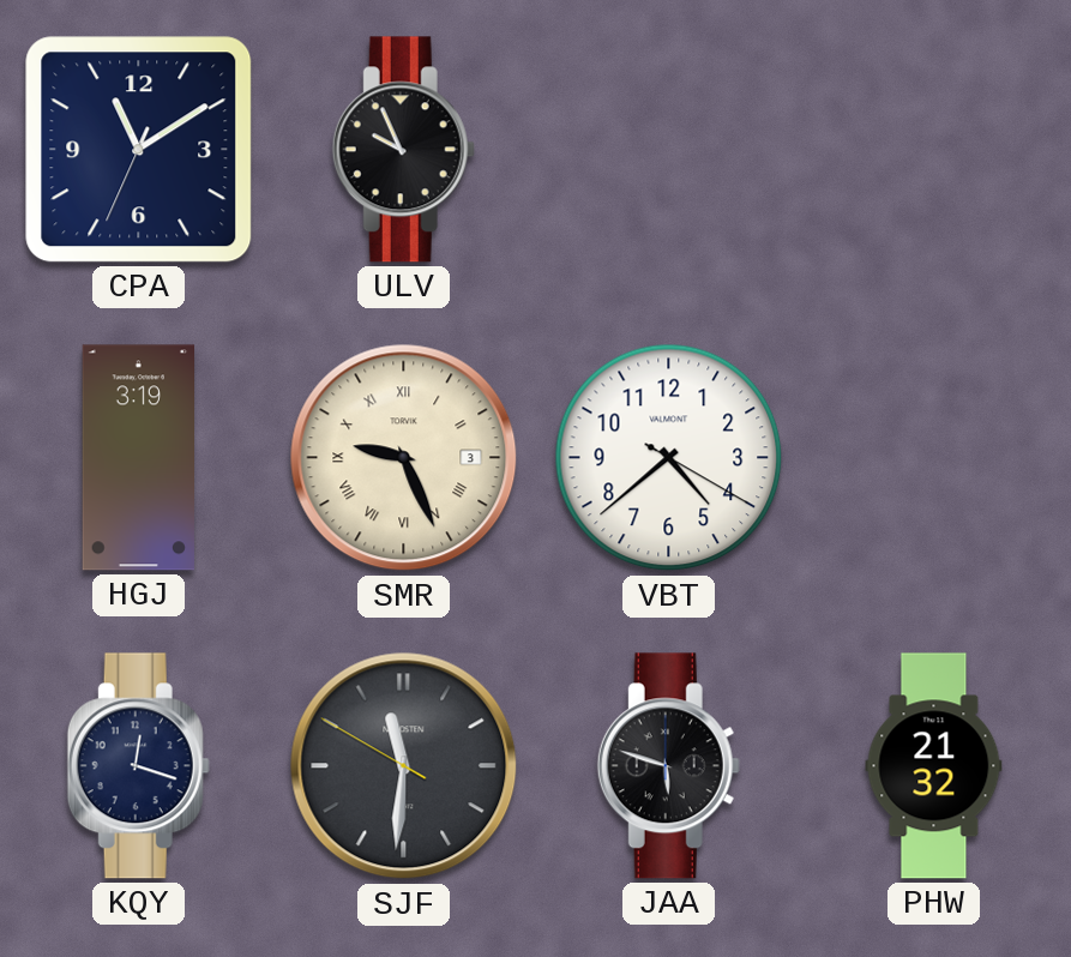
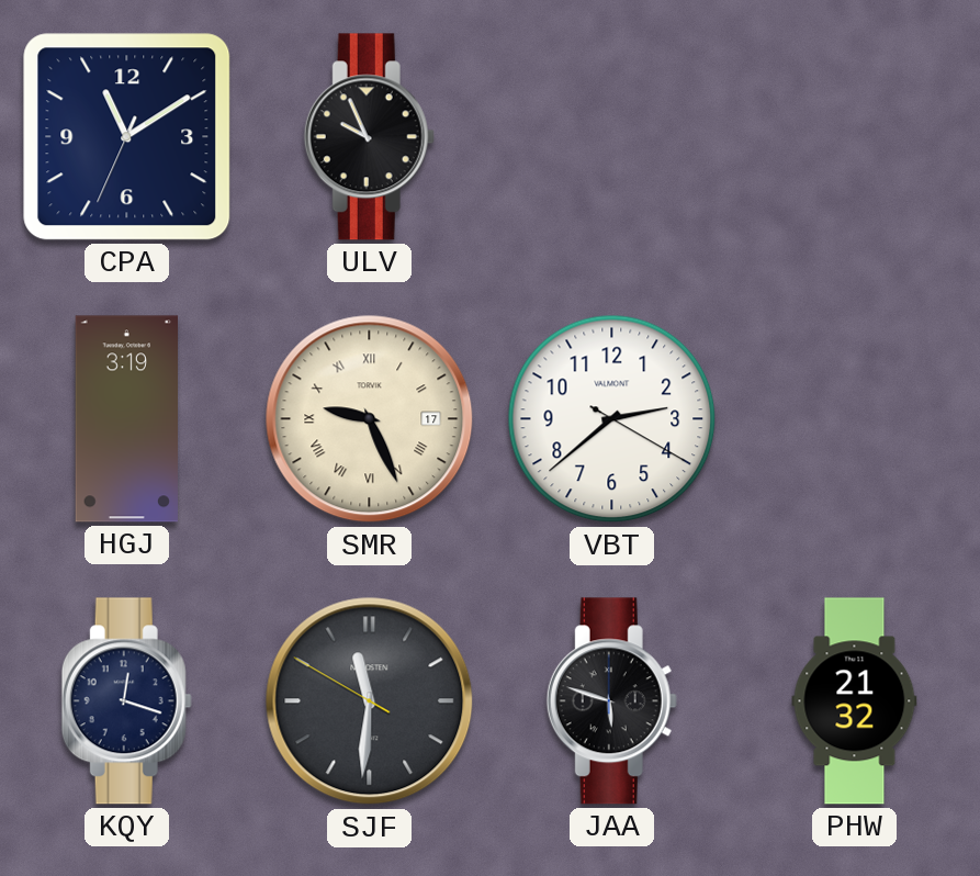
SMR date: 3 -> 17
VBT: 4:38 -> 2:38
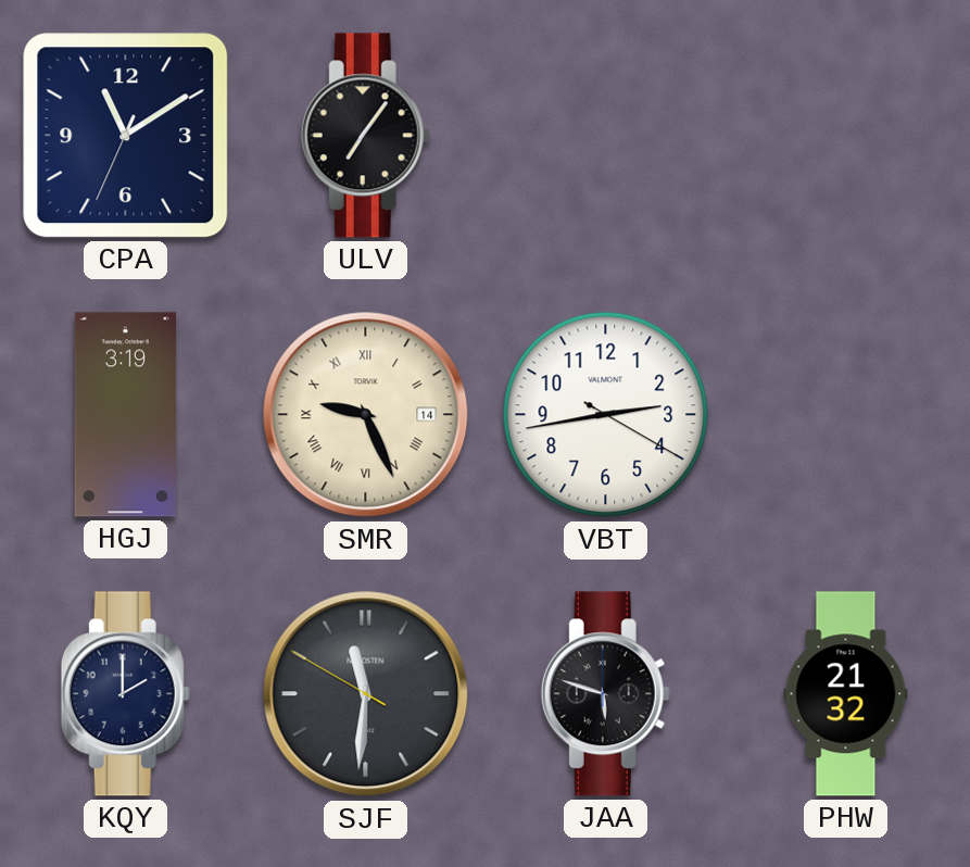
ULV: 9:56 -> 7:06
SMR date: 17 -> 14
VBT: 2:38 -> 2:43
KQY: 12:18 -> 2:00
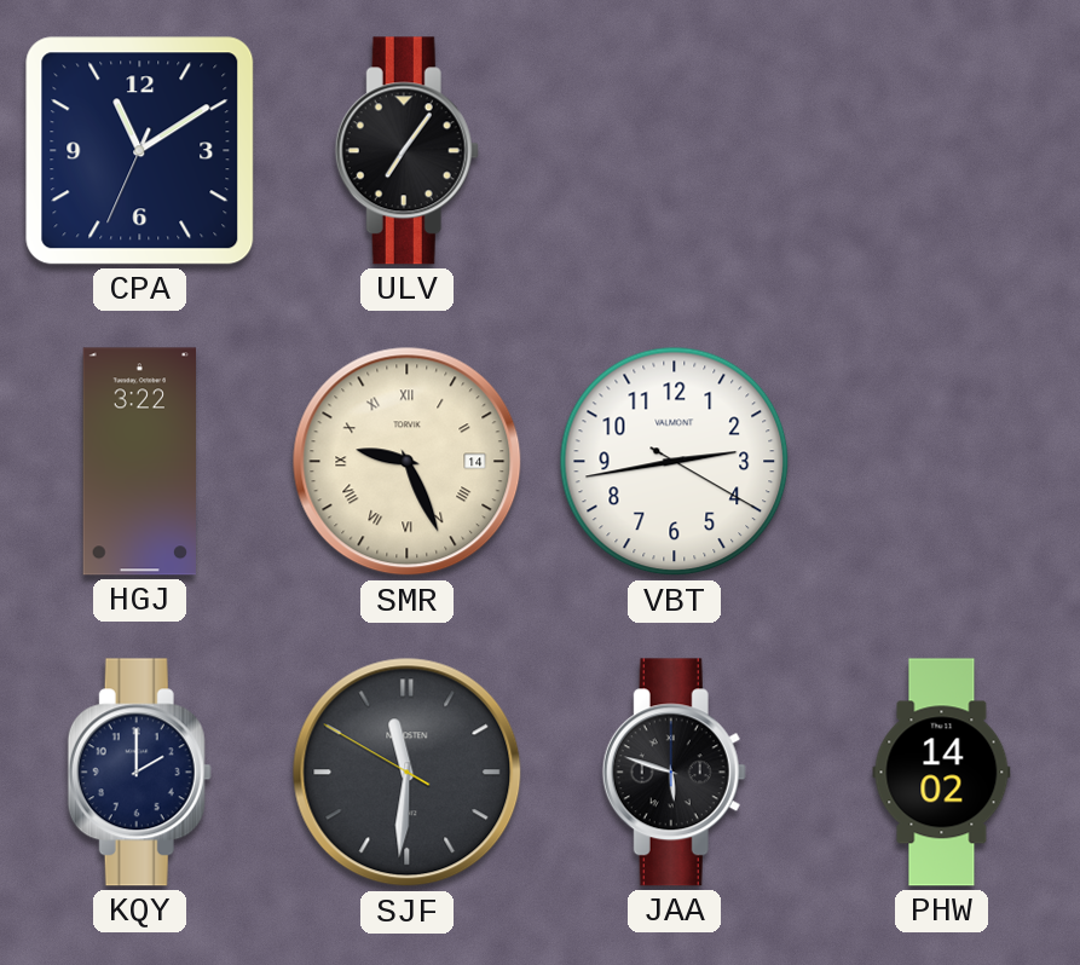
HGJ: 3:19 -> 3:22
PHW: 21:32 -> 14:02
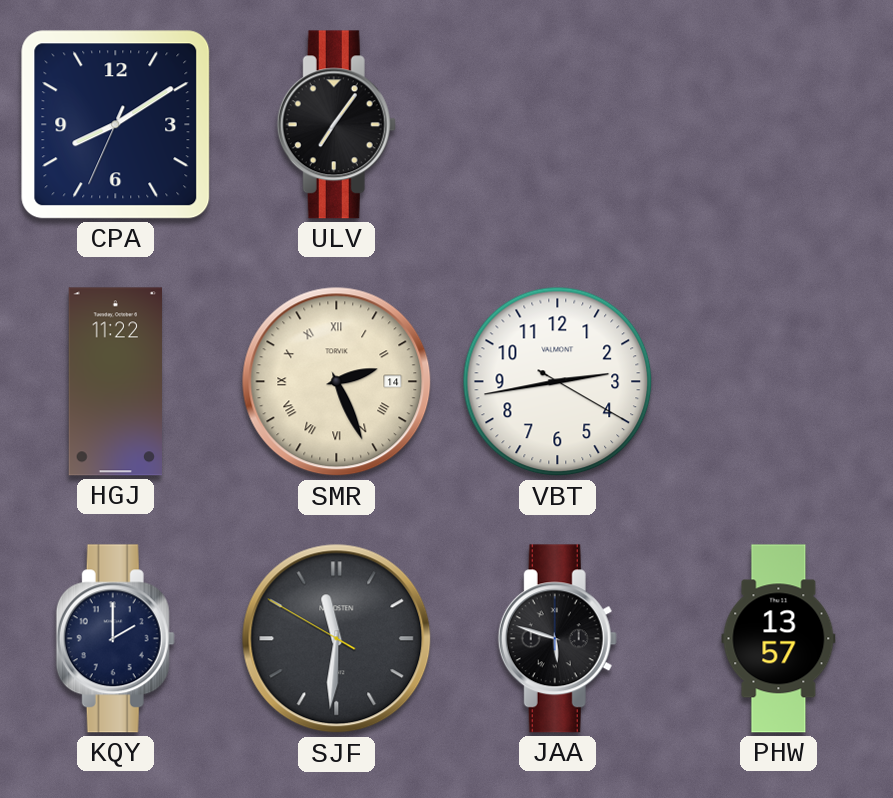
CPA: 11:09 -> 8:09
HGJ: 3:22 -> 11:22
SMR: 9:26 -> 2:26
PHW: 14:02 -> 13:57
